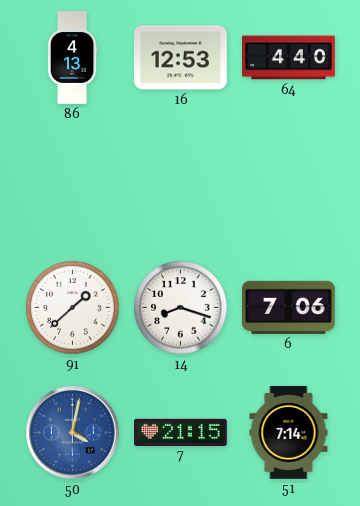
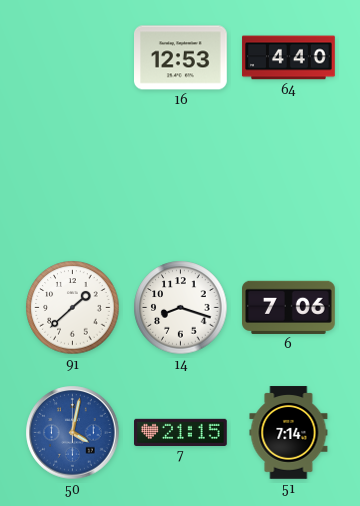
86: 4:13 -> none
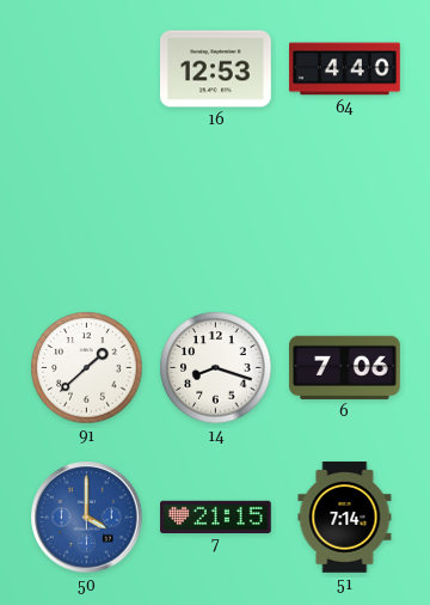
50: 4:02 -> 4:00
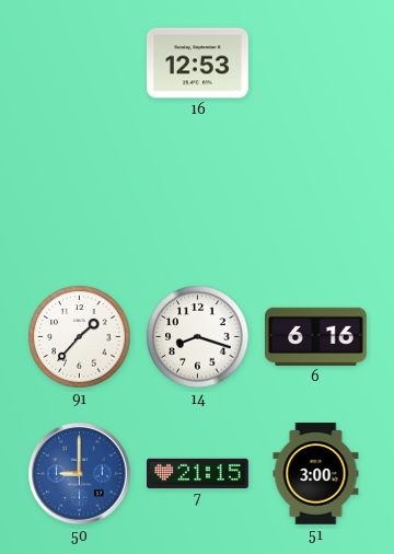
64: 4:40 -> none
91: 1:38 -> 1:37
6: 7:06 -> 6:16
50: 4:00 -> 9:00
51: 7:14 -> 3:00
